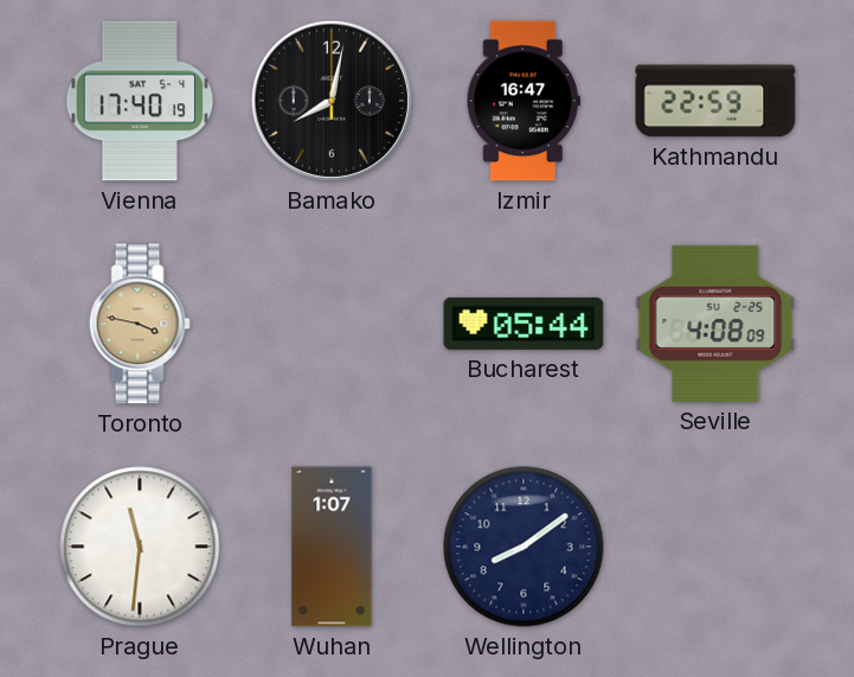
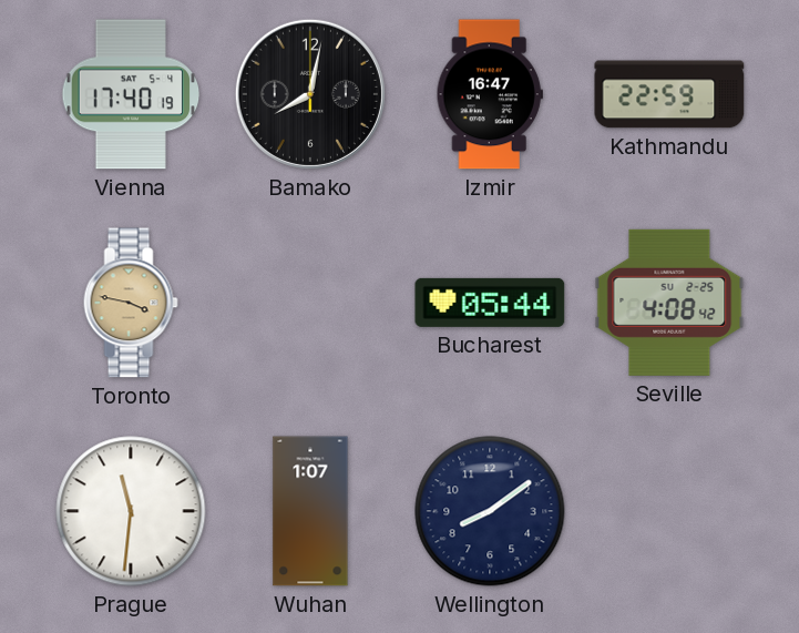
Seville: 4:08:09 -> 4:08:42
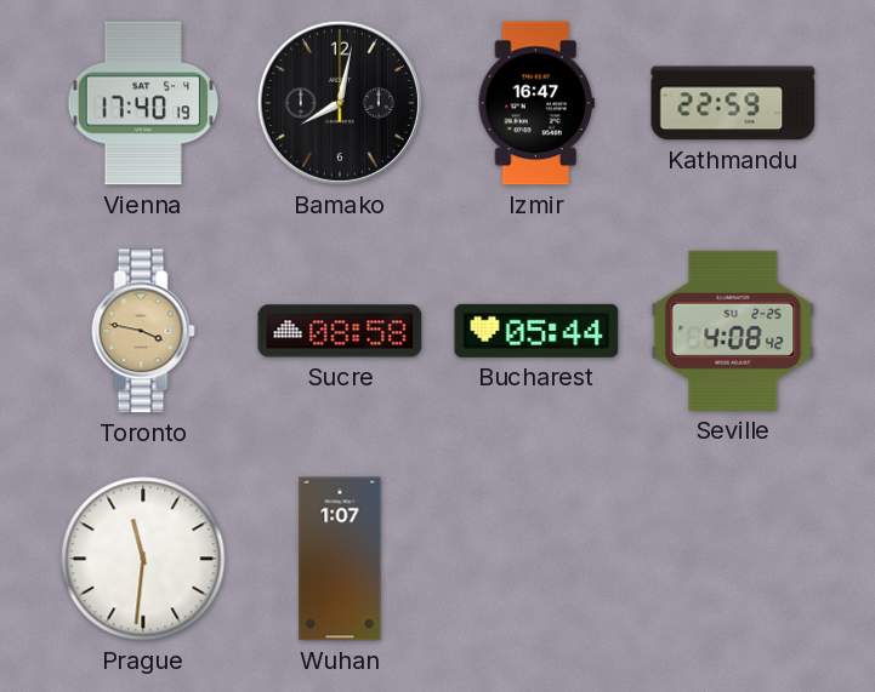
Sucre: none -> 08:58
Wellington: 8:09 -> none
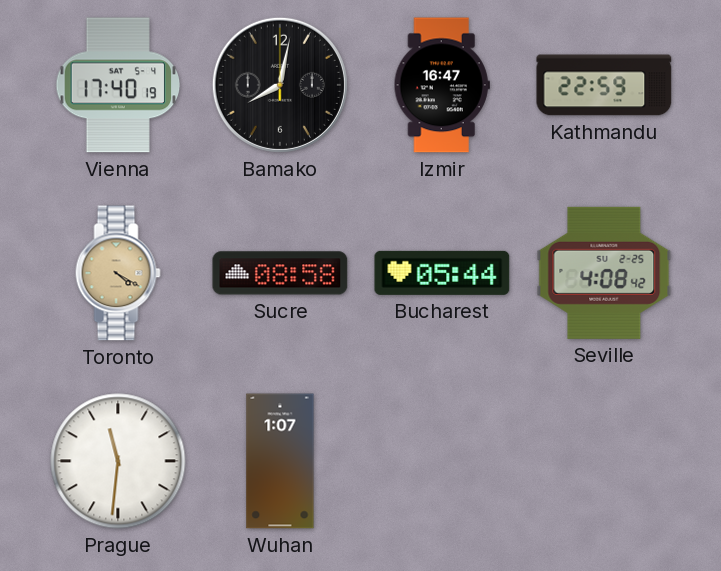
Toronto: 3:47 -> 4:20
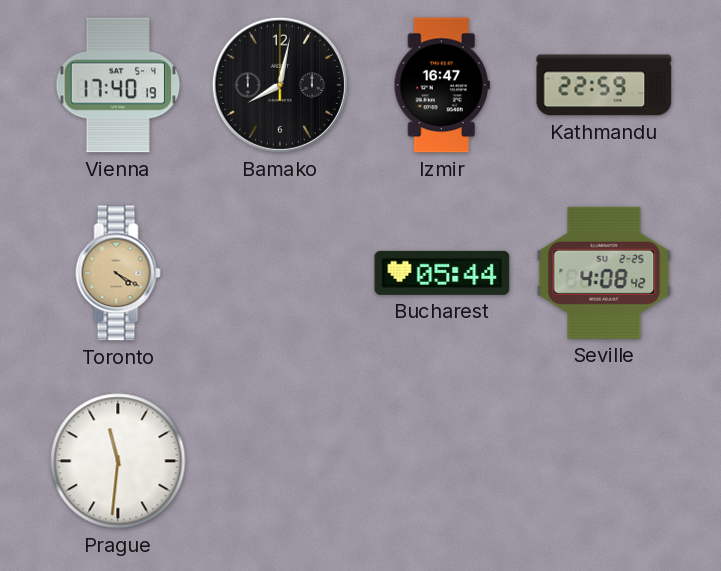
Sucre: 08:58 -> none
Wuhan: 1:07 -> none
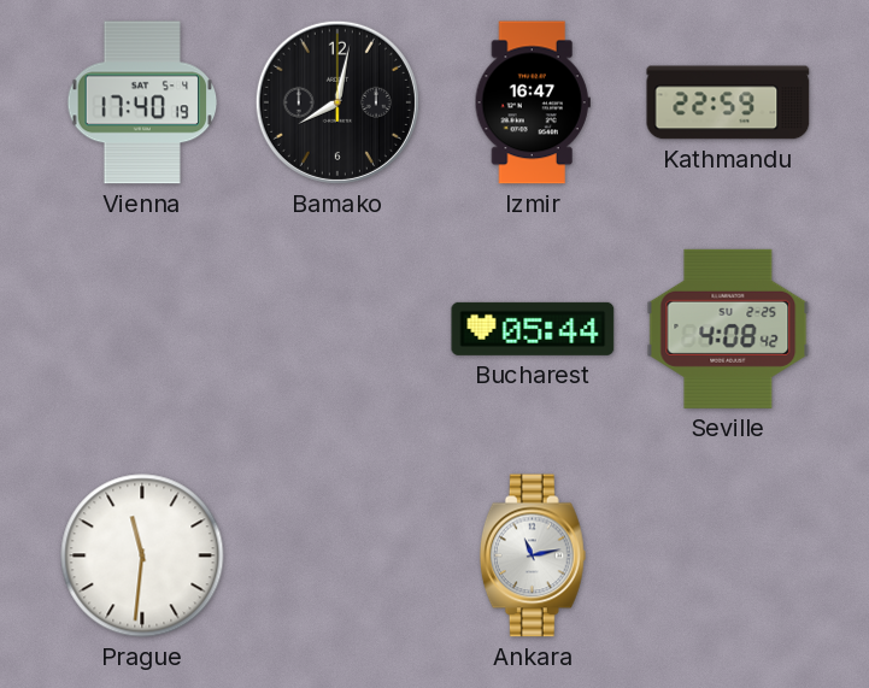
Toronto: 4:20 -> none
Ankara: none -> 11:13
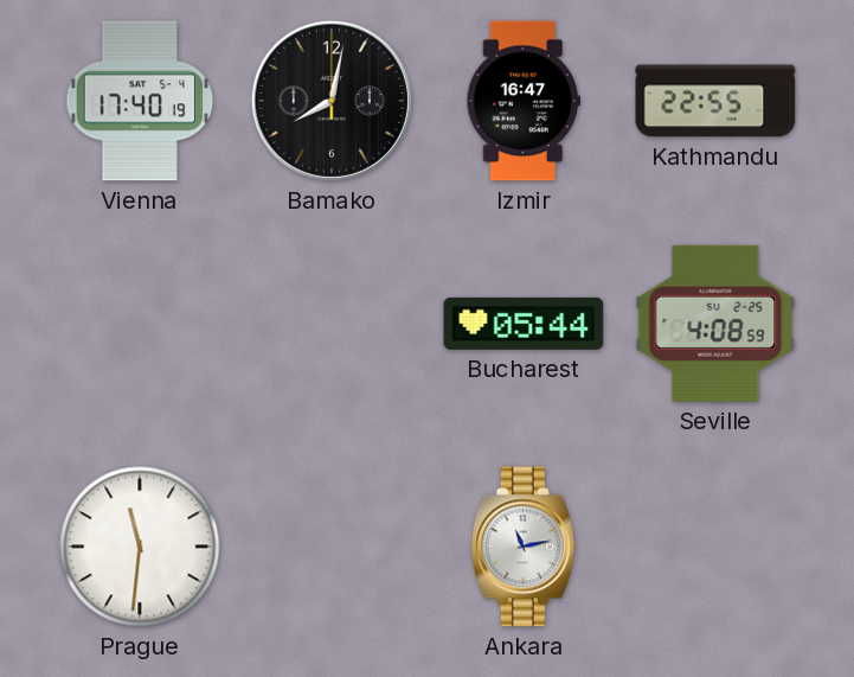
Kathmandu: 22:59 -> 22:55
Seville: 4:08:42 -> 4:08:59
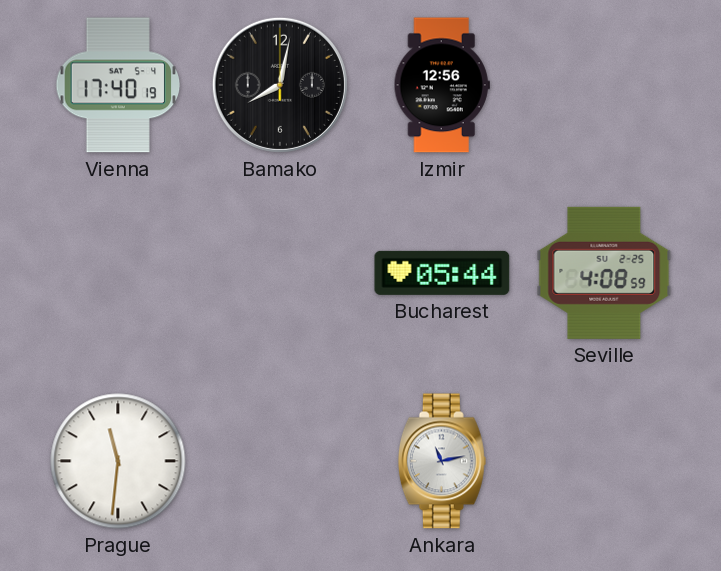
Izmir: 16:47 -> 12:56
Kathmandu: 22:55 -> none
